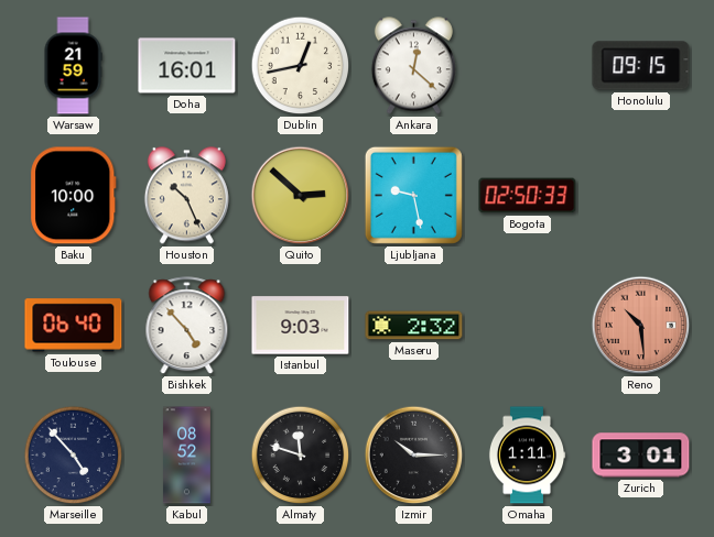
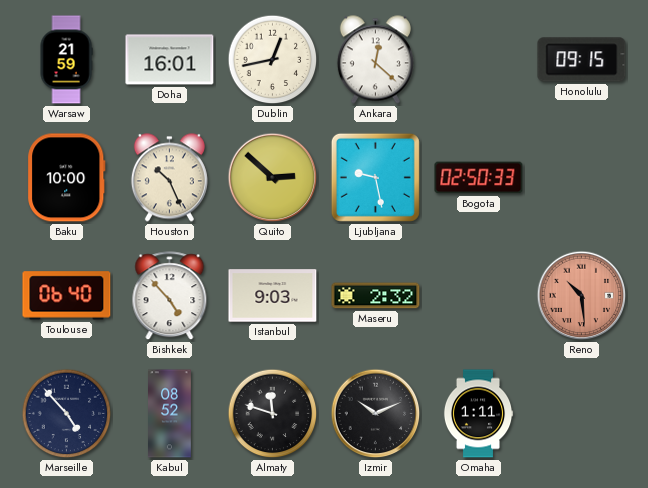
Izmir: 10:15 -> 10:11
Zurich: 3:01 -> none
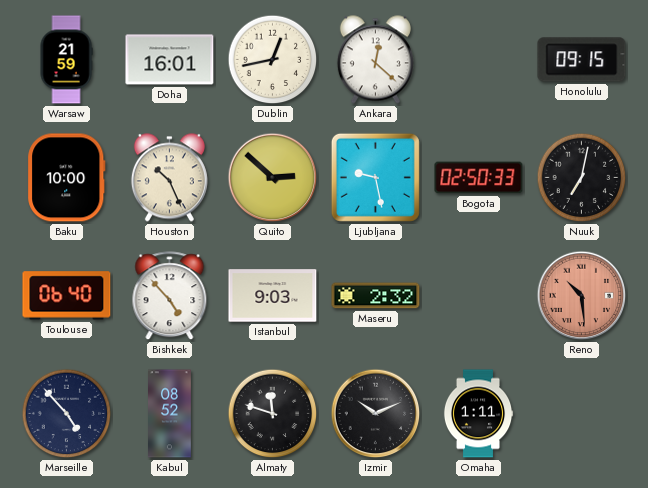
Nuuk: none -> 7:02
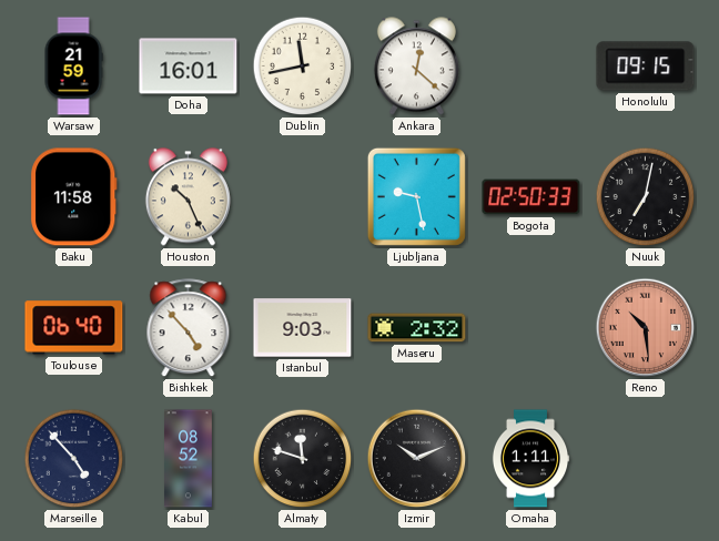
Dublin: 12:43 -> 11:43
Baku: 10:00 -> 11:58
Quito: 2:52 -> none
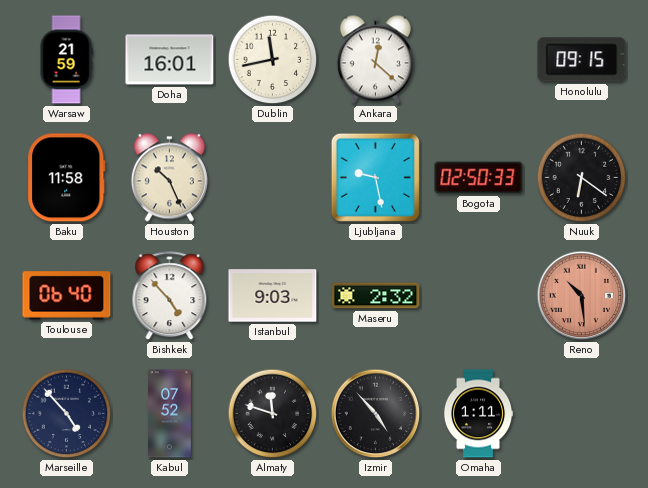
Nuuk: 7:02 -> 6:21
Kabul: 08:52 -> 07:52
Izmir: 10:11 -> 4:53
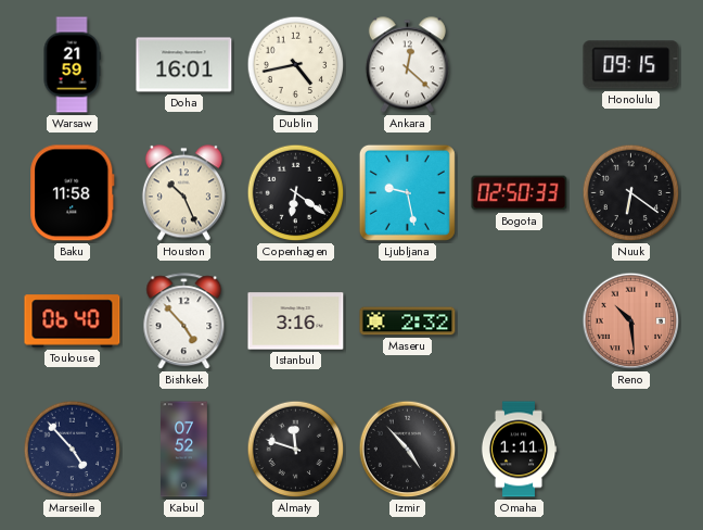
Dublin: 11:43 -> 4:43
Copenhagen: none -> 6:21
Istanbul: 9:03 -> 3:16
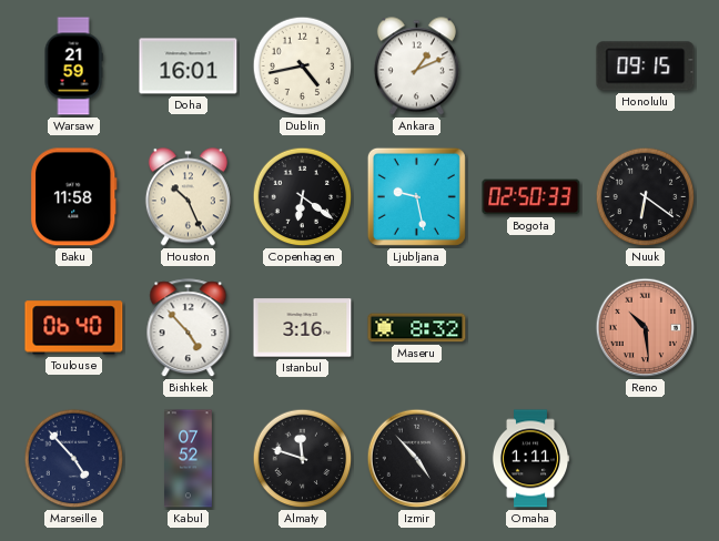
Ankara: 12:22 -> 1:11
Maseru: 2:32 -> 8:32
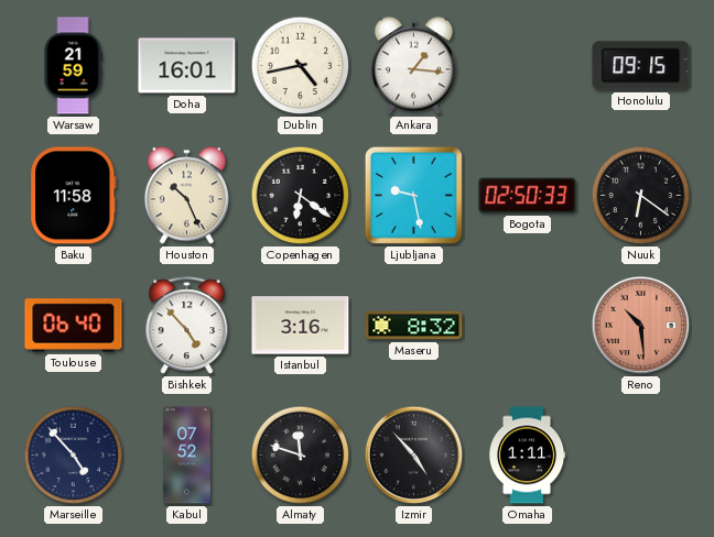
Ankara: 1:11 -> 1:16
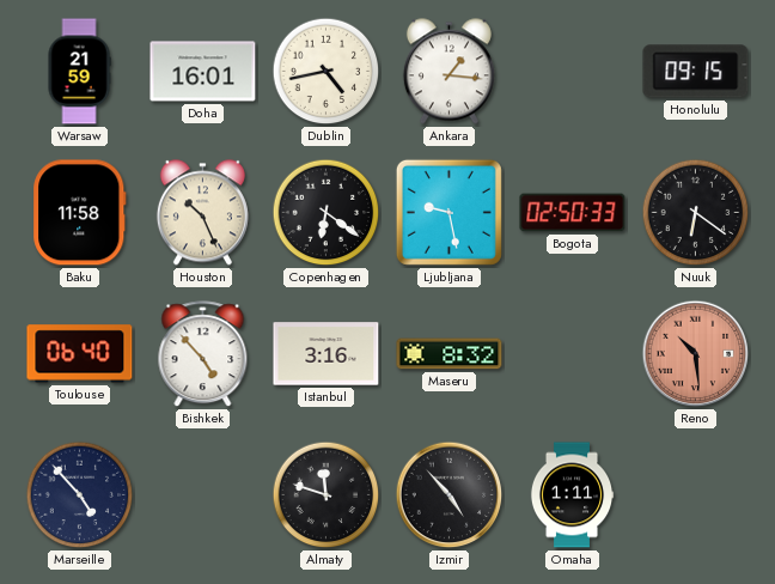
Kabul: 07:52 -> none
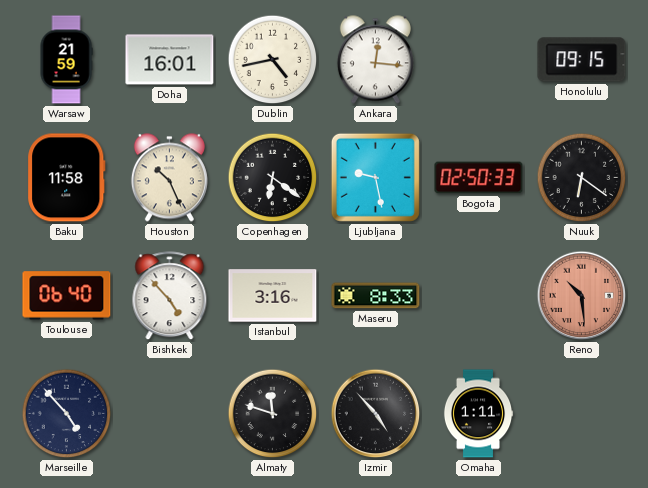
Ankara: 1:16 -> 12:16
Maseru: 8:32 -> 8:33
